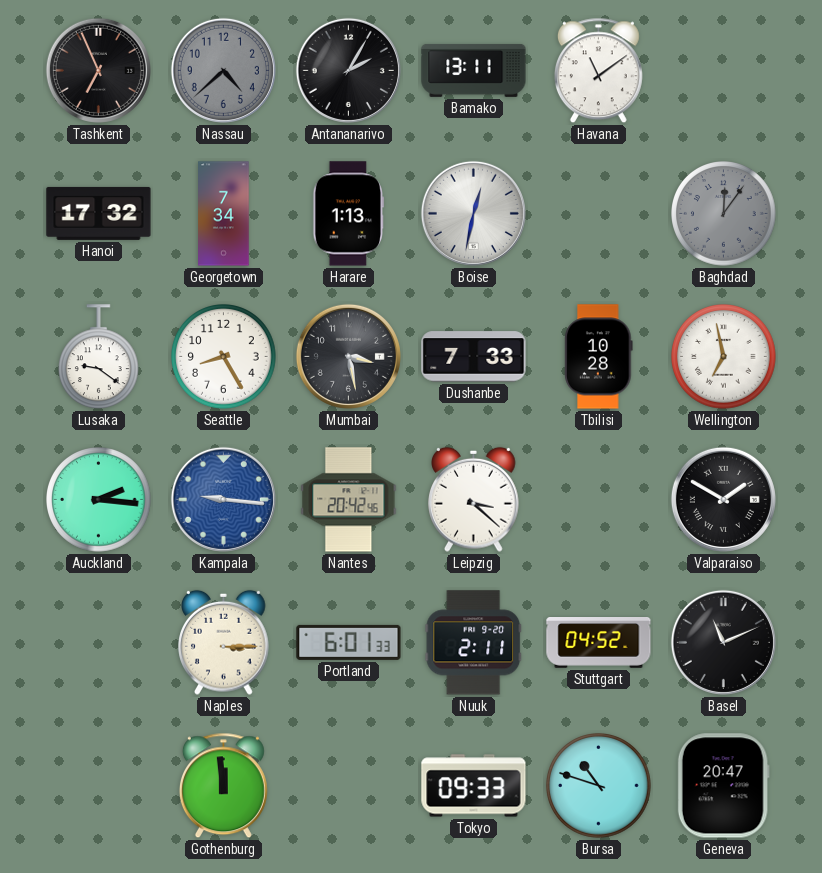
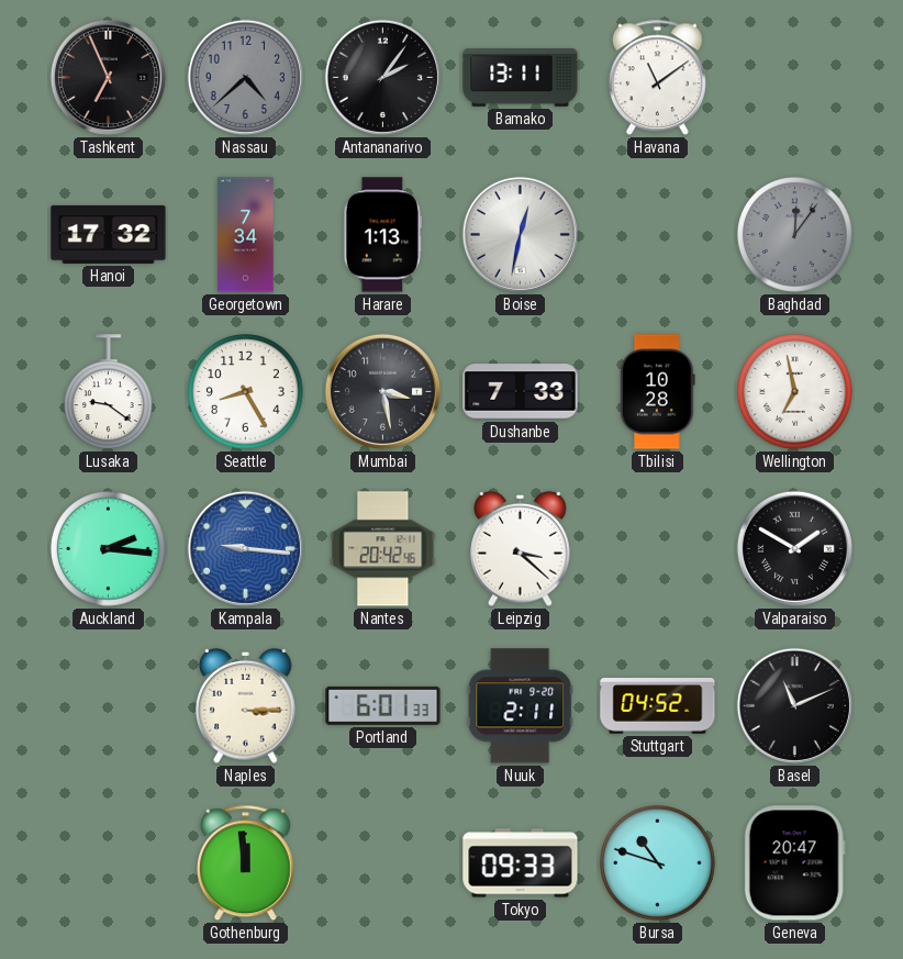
Antananarivo: 2:05 -> 2:06
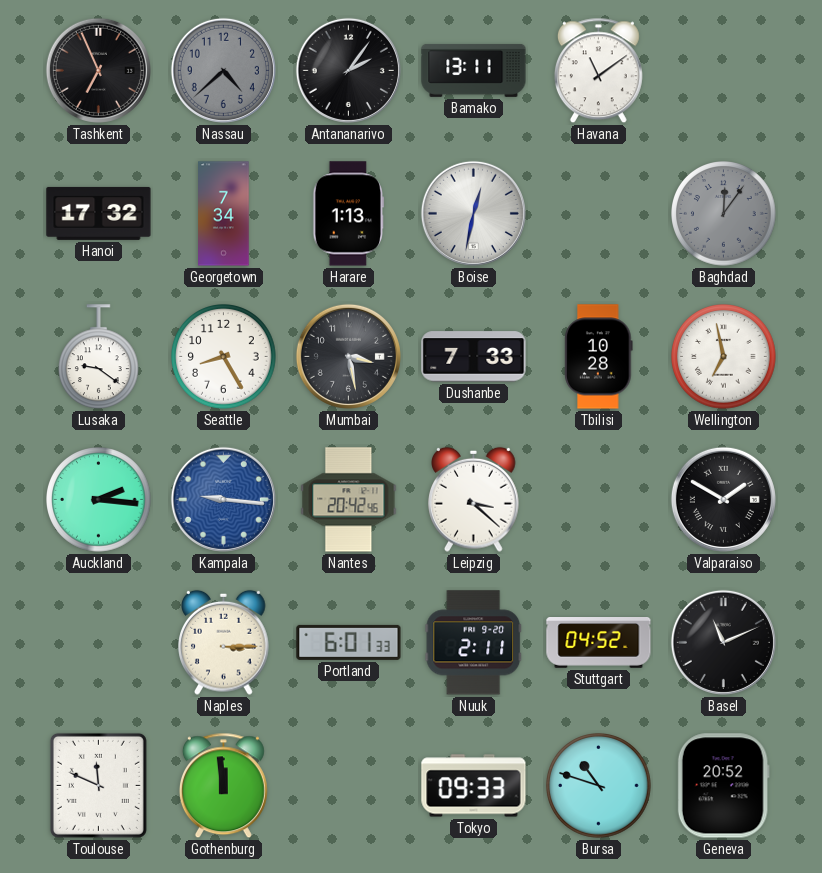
Toulouse: none -> 11:49
Geneva: 20:47 -> 20:52
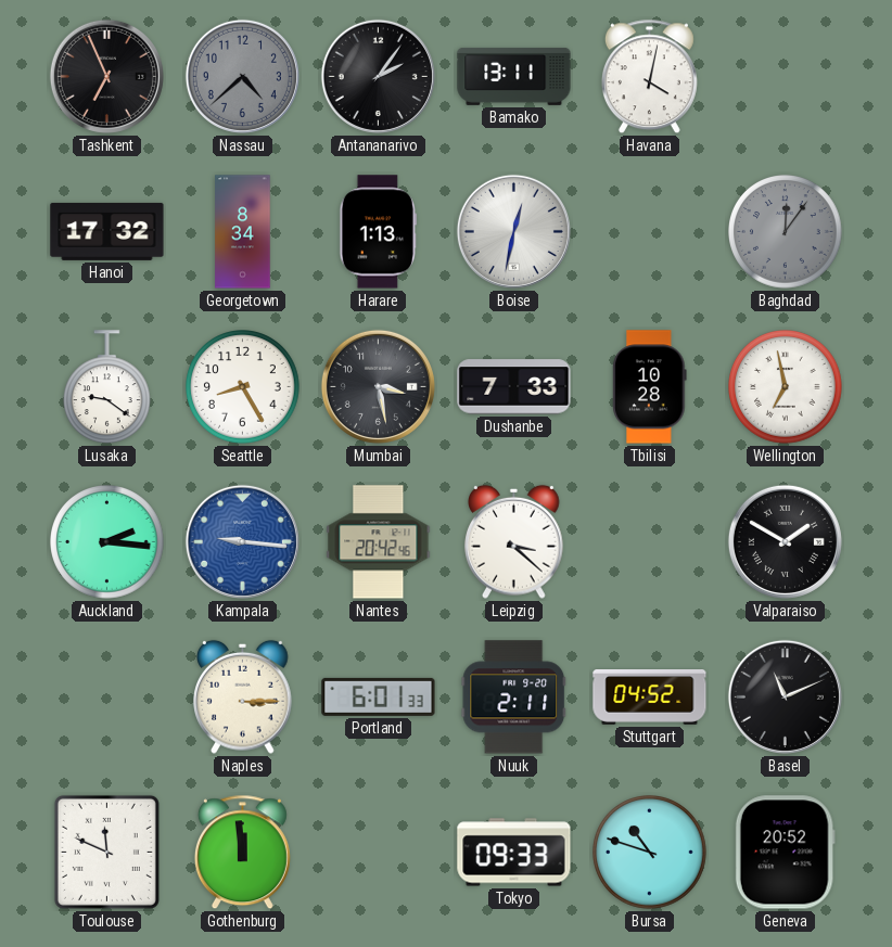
Havana: 11:09 -> 4:02
Georgetown: 7:34 -> 8:34
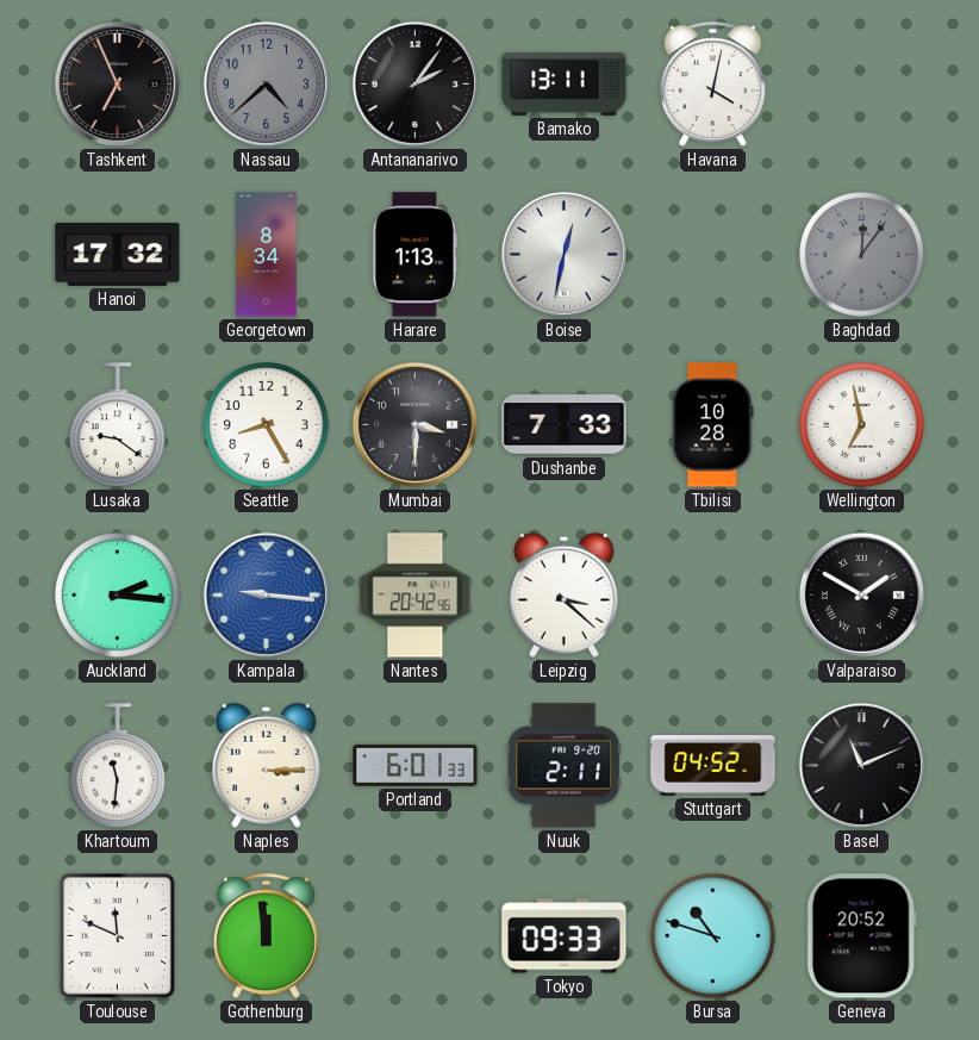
Mumbai: 3:28 -> 3:30
Khartoum: none -> 11:31
